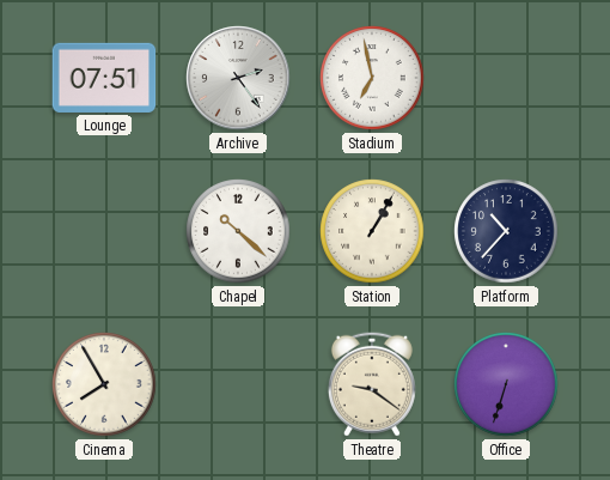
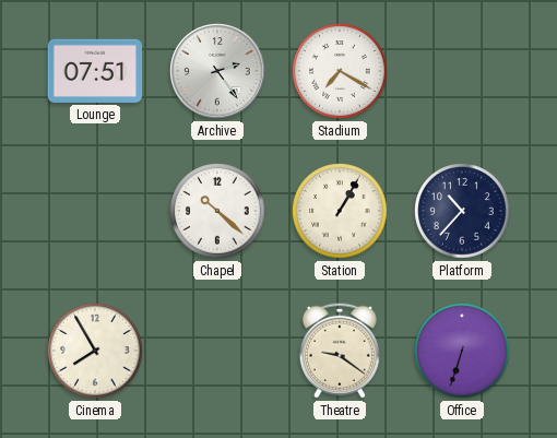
Stadium: 6:58 -> 7:20
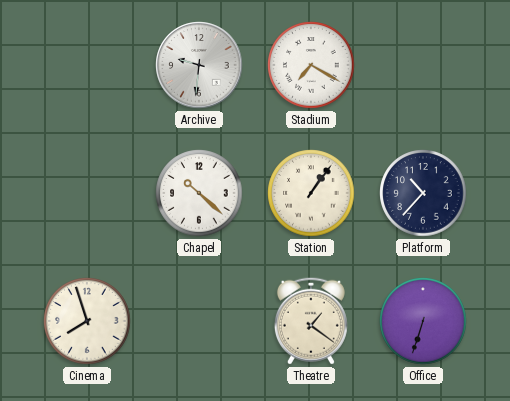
Lounge: 07:51 -> none
Archive: 2:24 -> 9:31
Station: 1:05 -> 1:06
Cinema: 7:55 -> 7:57
Theatre: 9:21 -> 1:21
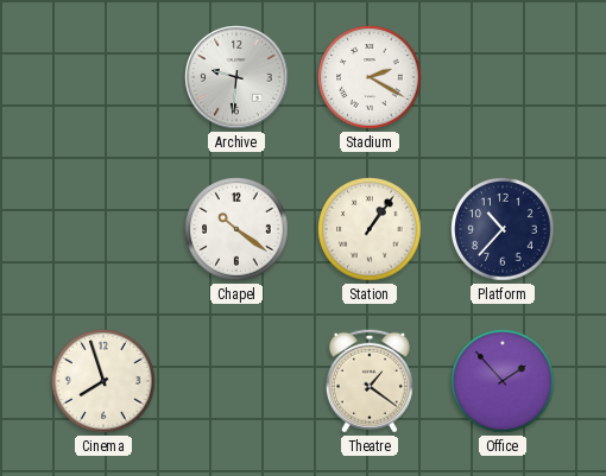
Stadium: 7:20 -> 2:20
Chapel: 10:22 -> 10:21
Office: 6:33 -> 1:53
